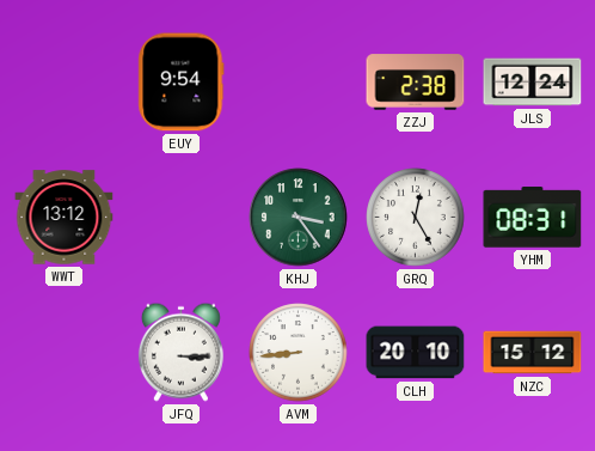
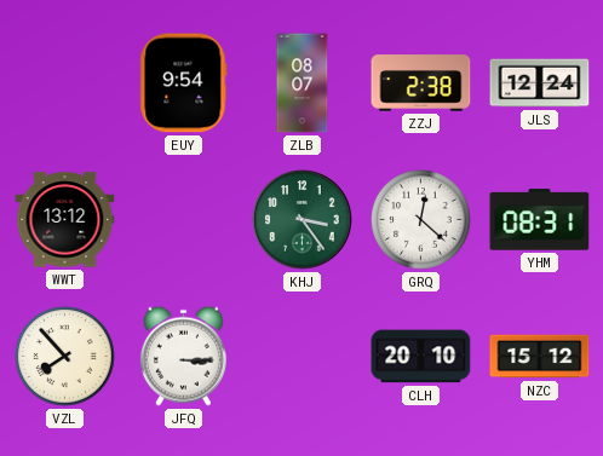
ZLB: none -> 08:07
GRQ: 12:25 -> 12:22
VZL: none -> 7:53
AVM: 8:44 -> none
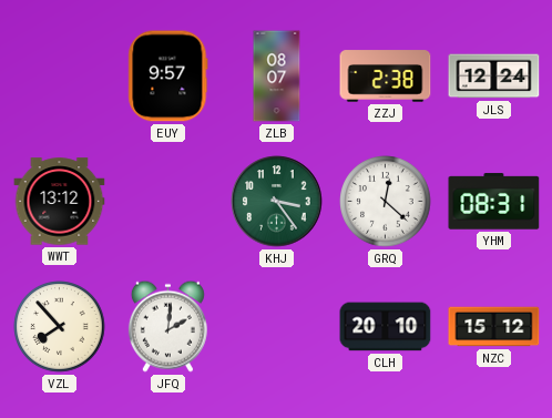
EUY: 9:54 -> 9:57
JFQ: 3:15 -> 2:01
